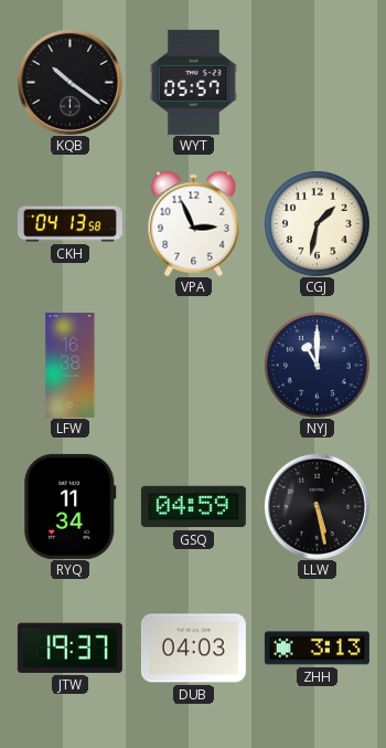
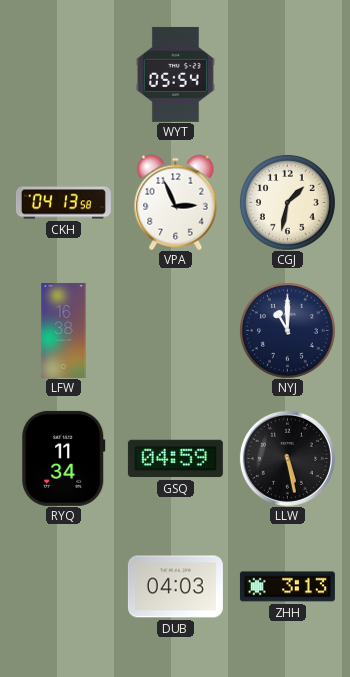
KQB: 10:21 -> none
WYT: 05:57 -> 05:54
JTW: 19:37 -> none
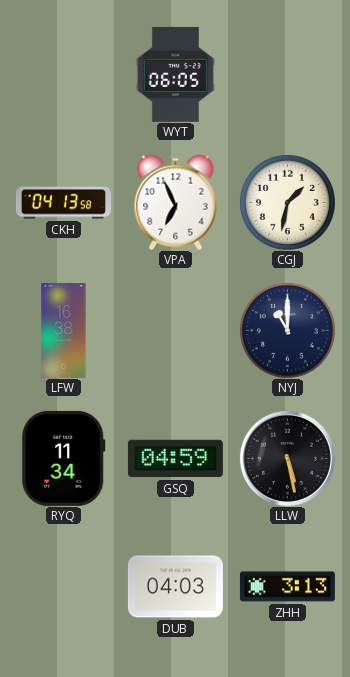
WYT: 05:54 -> 06:05
VPA: 2:56 -> 6:56
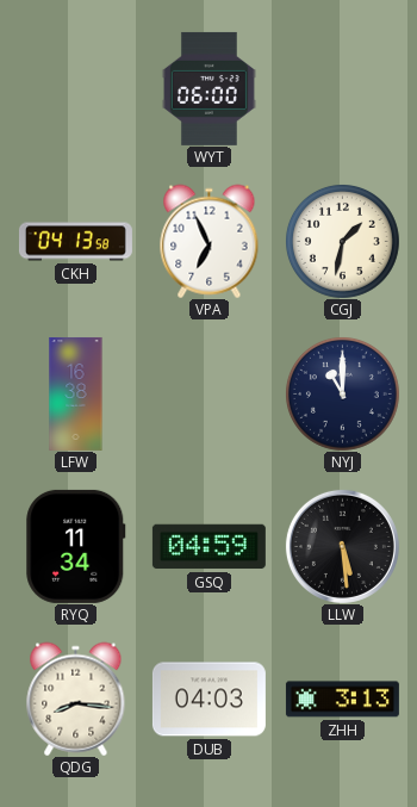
WYT: 06:05 -> 06:00
LLW: 5:28 -> 5:29
QDG: none -> 8:16
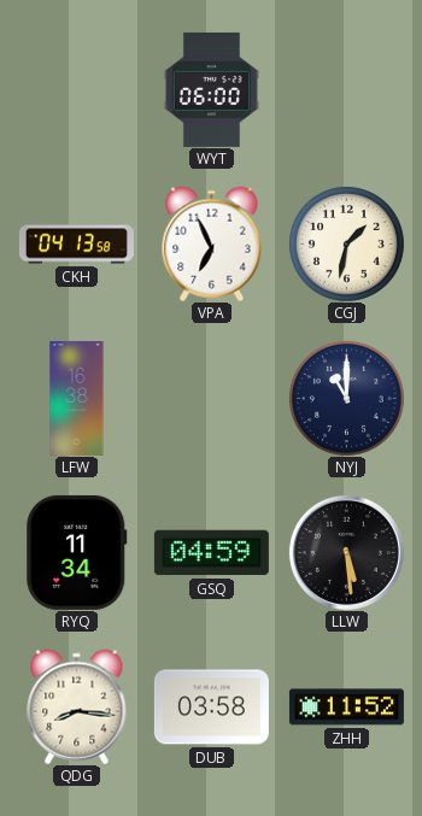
DUB: 04:03 -> 03:58
ZHH: 3:13 -> 11:52
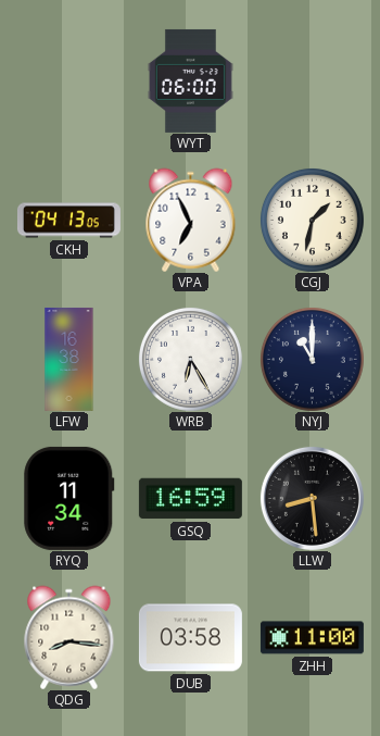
CKH: 04:13:58 -> 04:13:05
WRB: none -> 6:25
GSQ: 04:59 -> 16:59
LLW: 5:29 -> 8:29
ZHH: 11:52 -> 11:00
